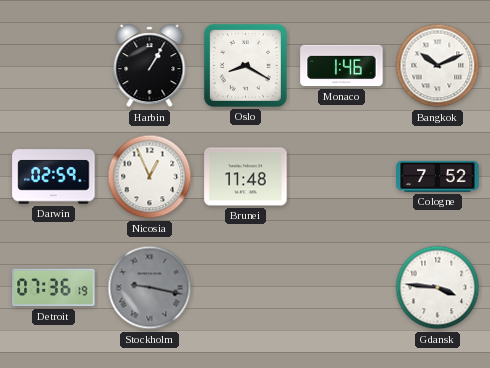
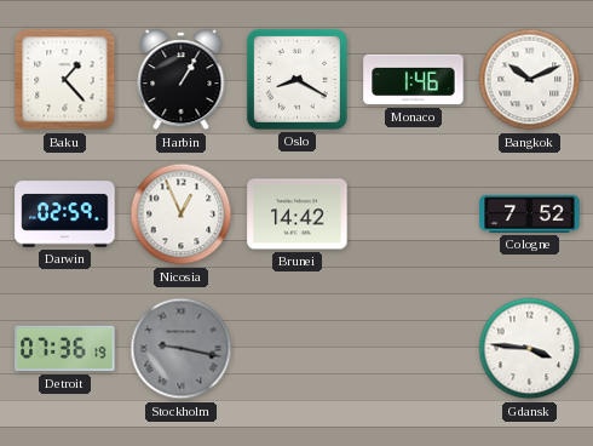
Baku: none -> 1:23
Brunei: 11:48 -> 14:42
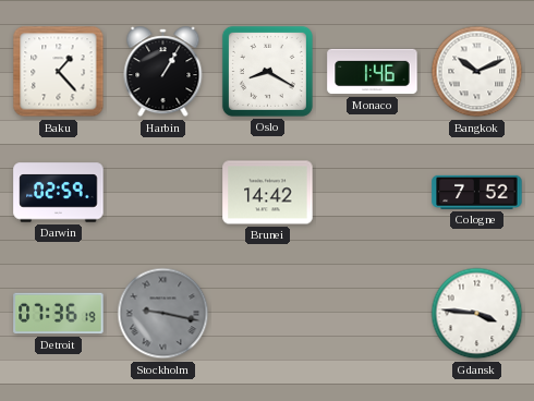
Nicosia: 12:56 -> none
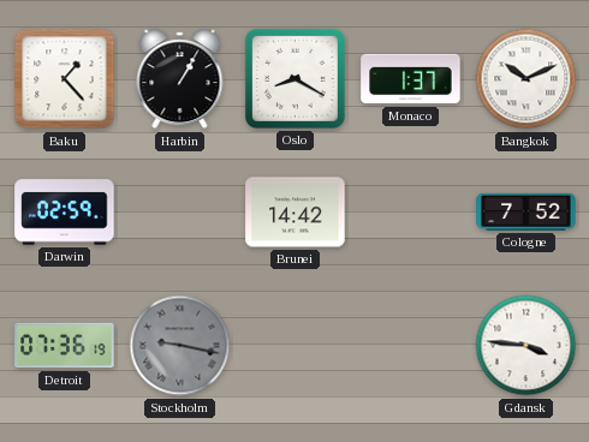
Monaco: 1:46 -> 1:37
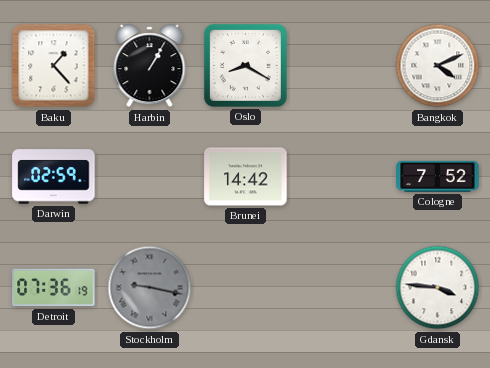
Monaco: 1:37 -> none
Bangkok: 10:11 -> 4:11
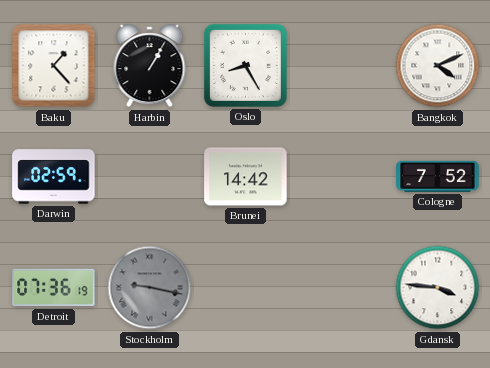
Oslo: 8:20 -> 8:25
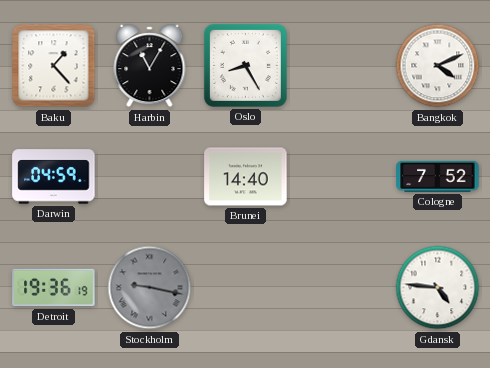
Harbin: 1:05 -> 11:05
Darwin: 02:59 -> 04:59
Brunei: 14:42 -> 14:40
Detroit: 07:36 -> 19:36
Gdansk: 3:46 -> 4:46
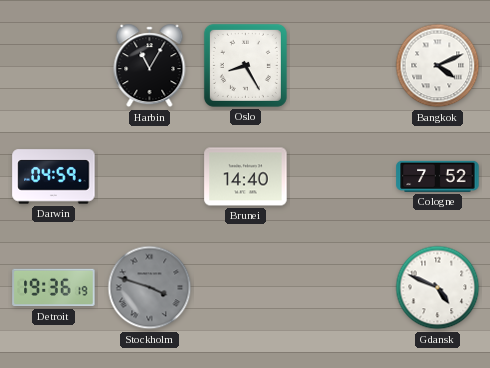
Baku: 1:23 -> none
Stockholm: 9:17 -> 3:48
Gdansk: 4:46 -> 4:49
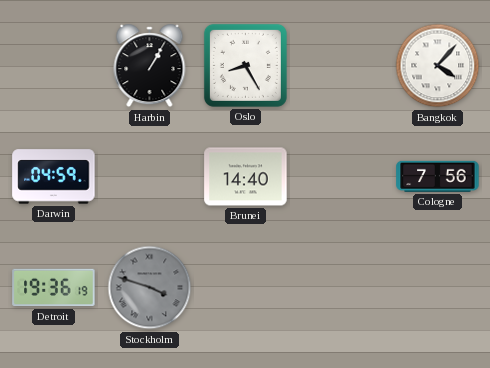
Harbin: 11:05 -> 1:05
Bangkok: 4:11 -> 4:07
Cologne: 7:52 -> 7:56
Gdansk: 4:49 -> none
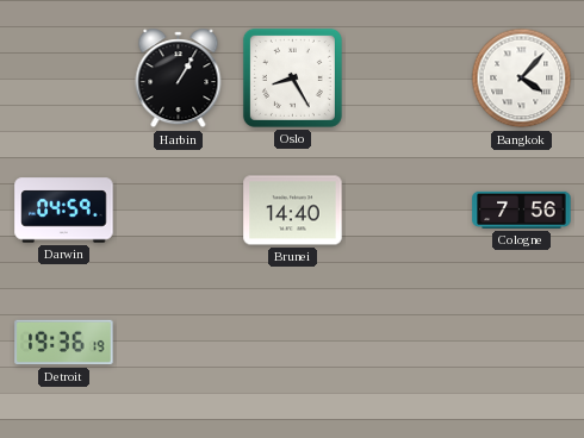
Stockholm: 3:48 -> none
